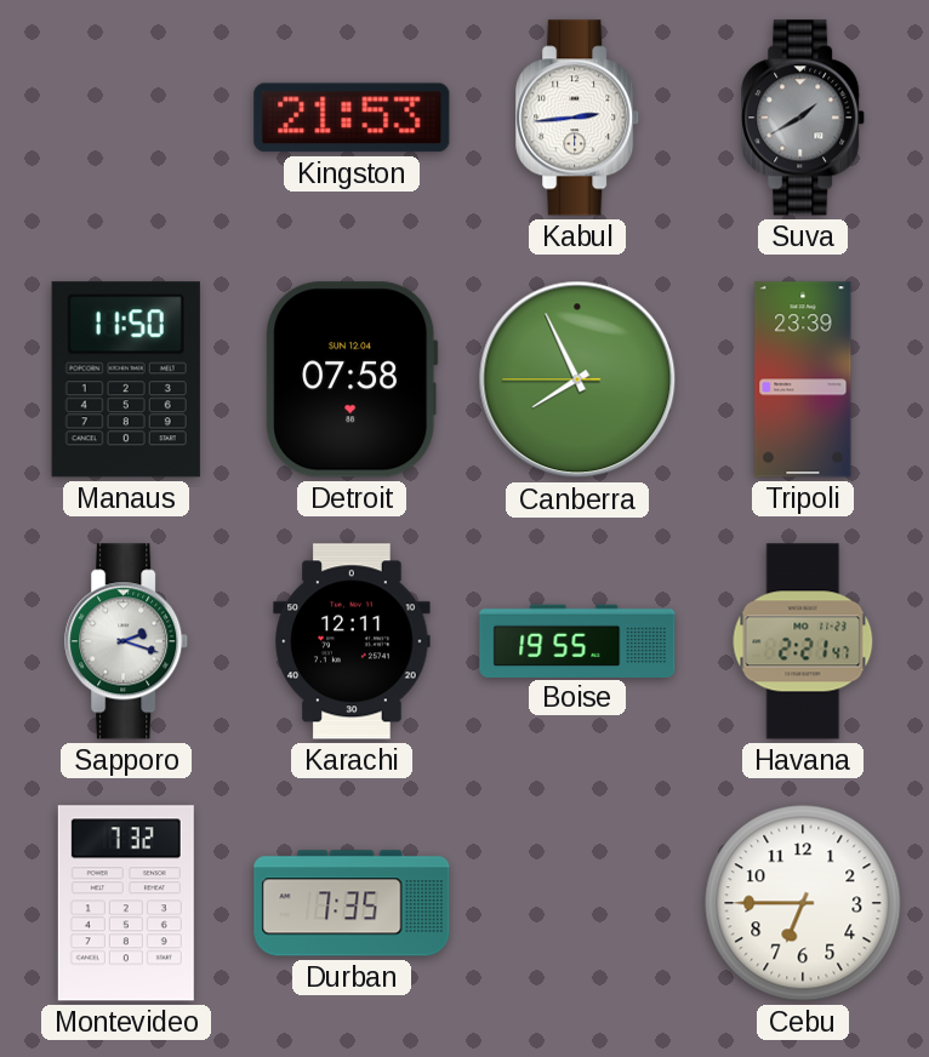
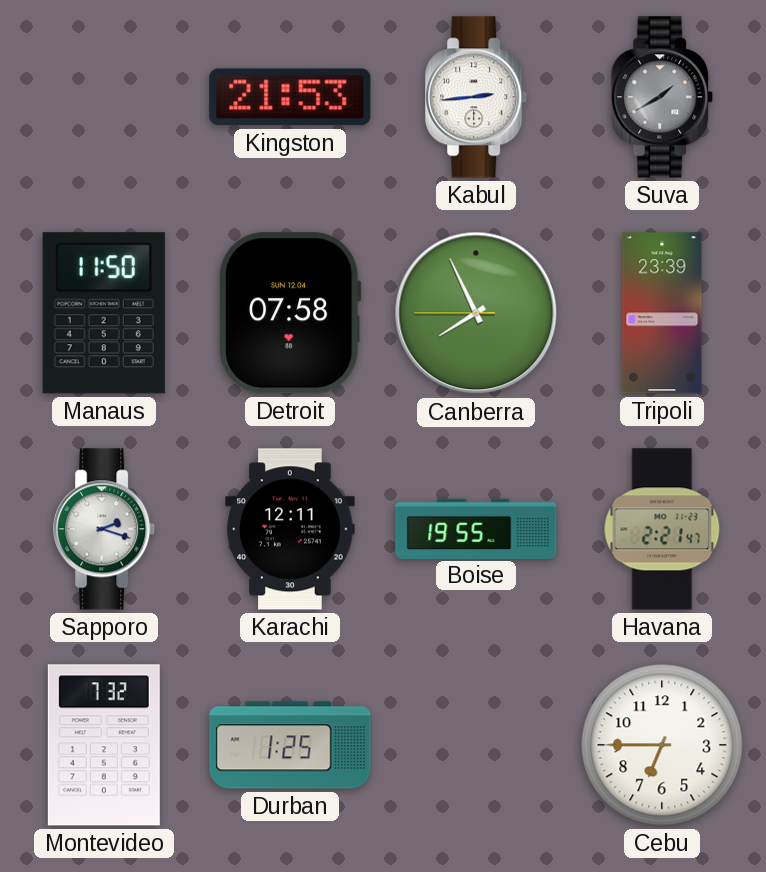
Durban: 7:35 -> 1:25
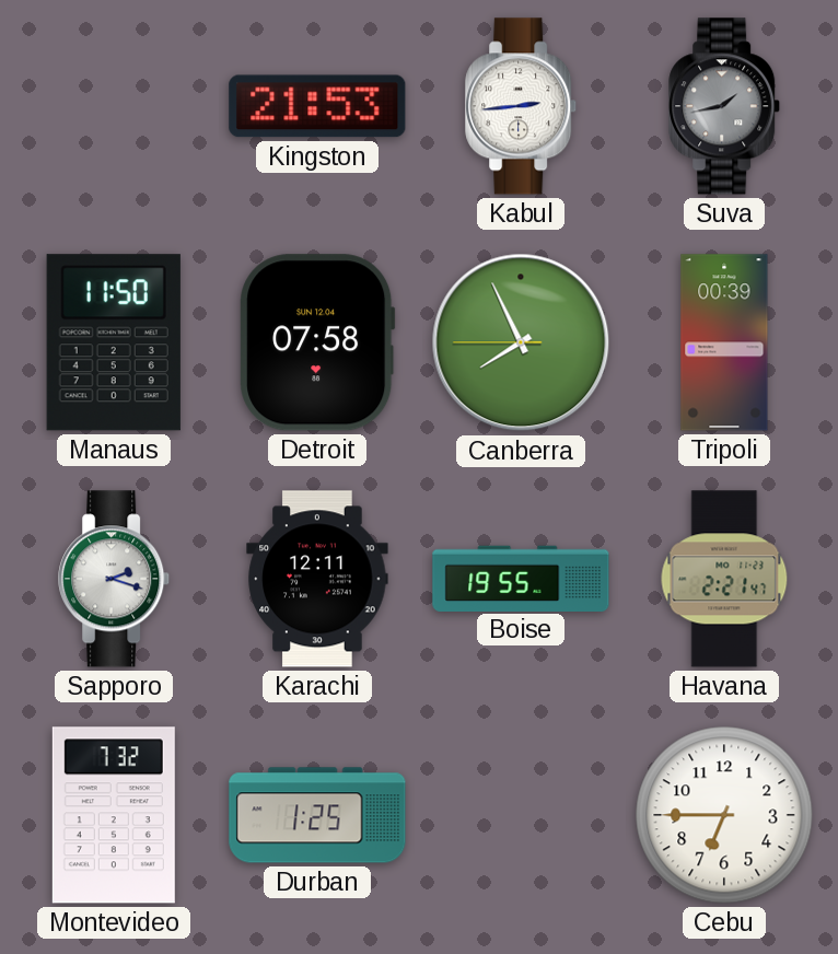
Suva: 1:40 -> 1:43
Tripoli: 23:39 -> 00:39
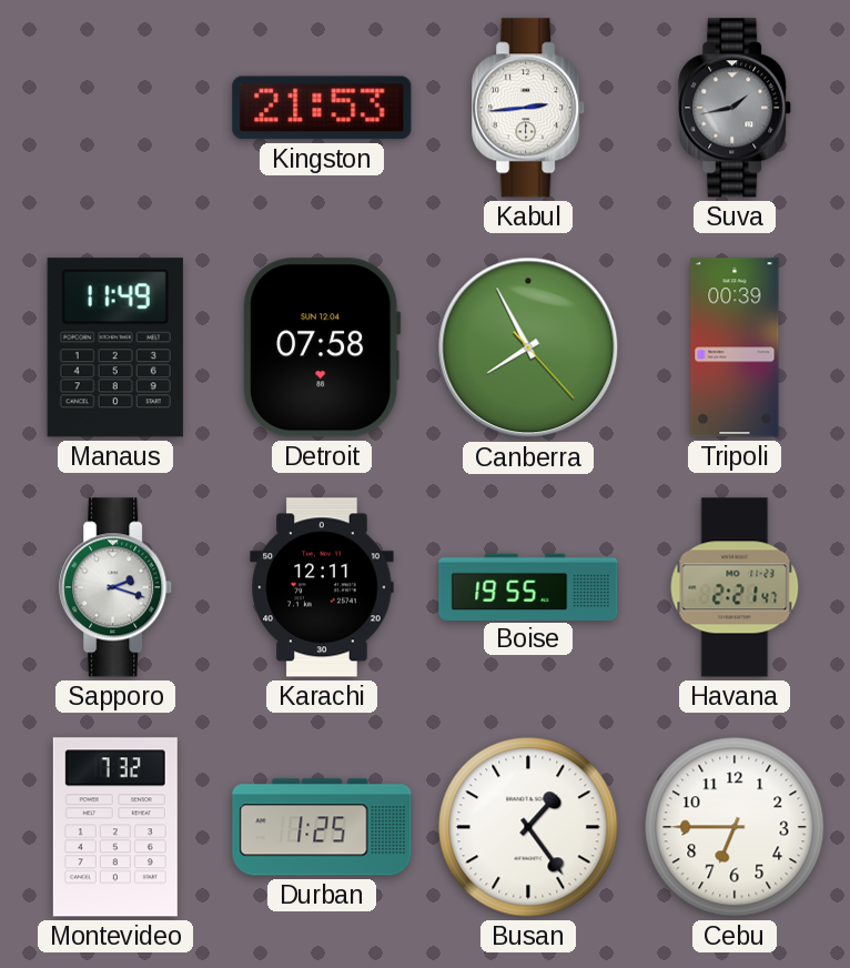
Manaus: 11:50 -> 11:49
Canberra: 7:55:45 -> 7:55:23
Busan: none -> 1:24
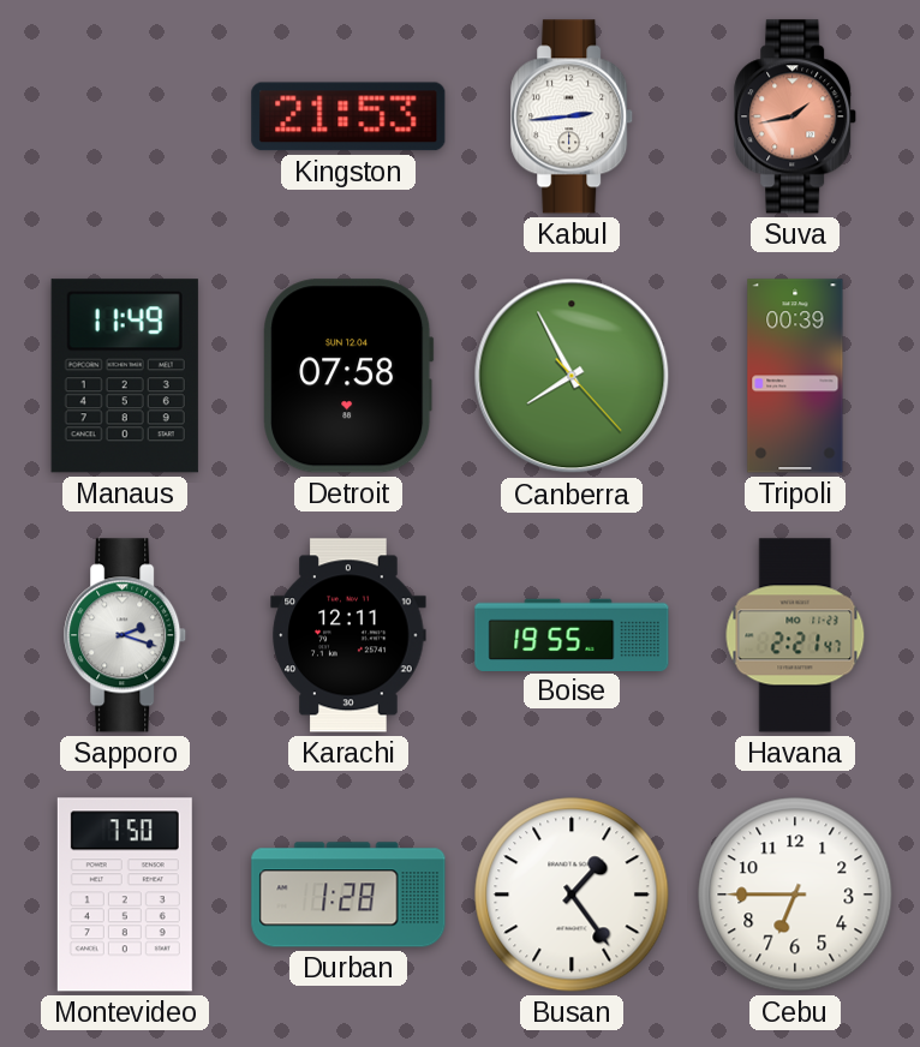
Suva dial: grey -> salmon
Montevideo: 7:32 -> 7:50
Durban: 1:25 -> 1:28
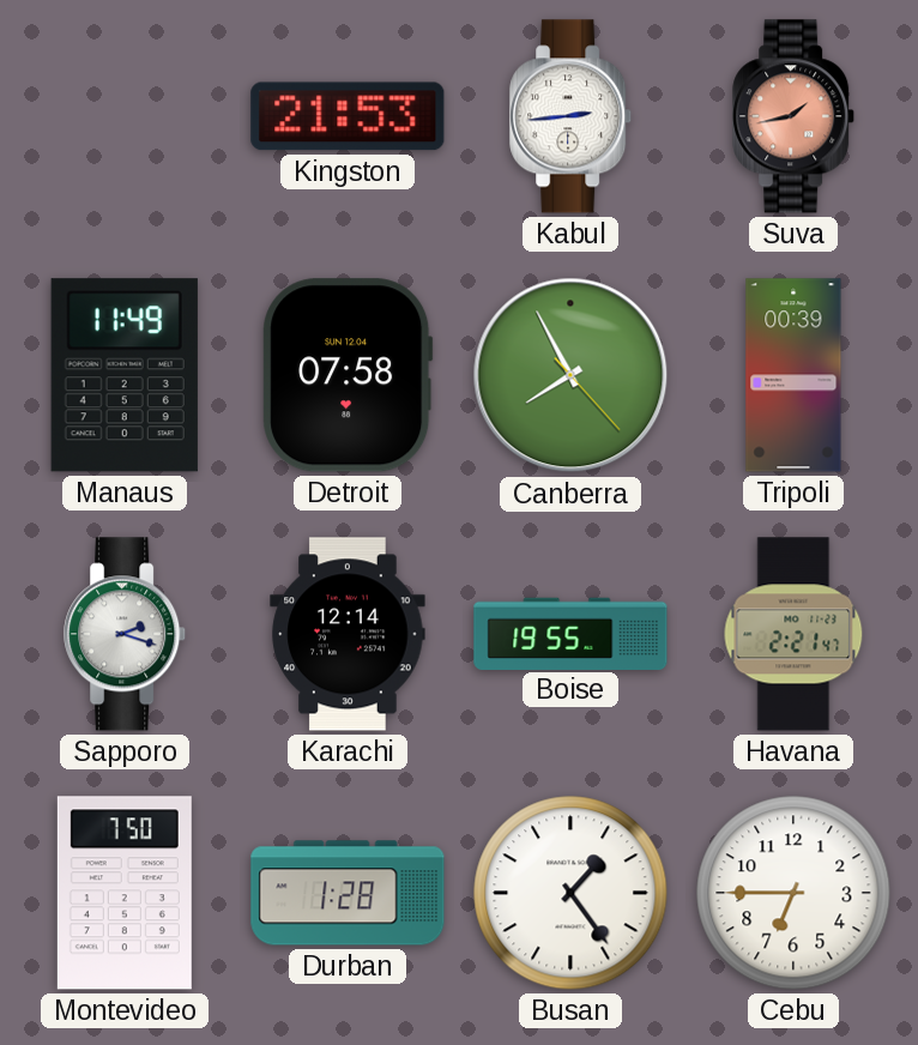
Karachi: 12:11 -> 12:14
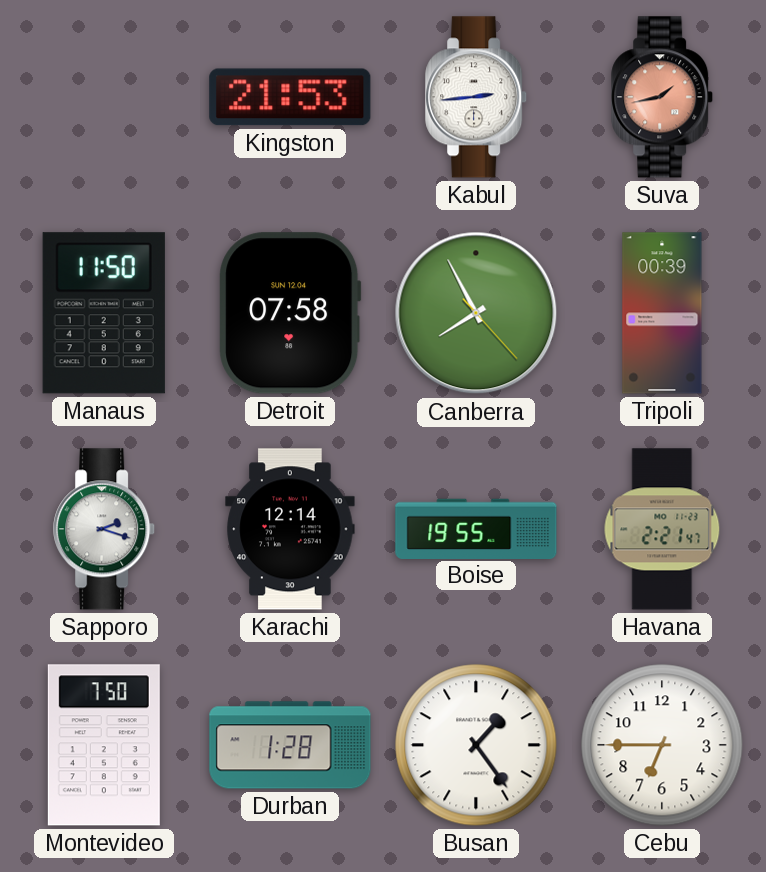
Manaus: 11:49 -> 11:50
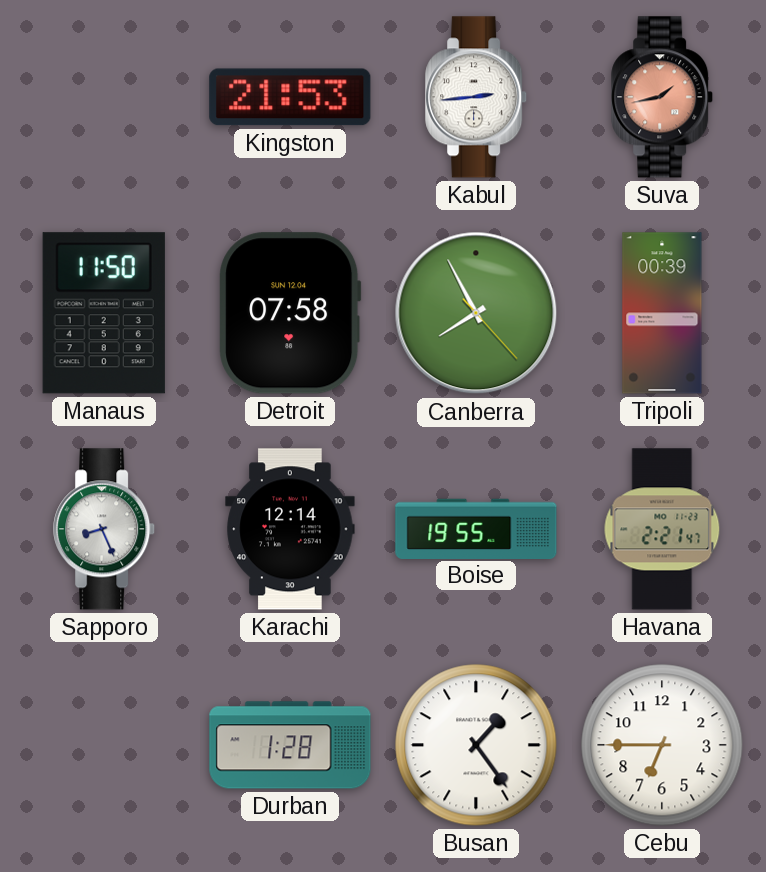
Sapporo: 2:18 -> 8:26
Montevideo: 7:50 -> none
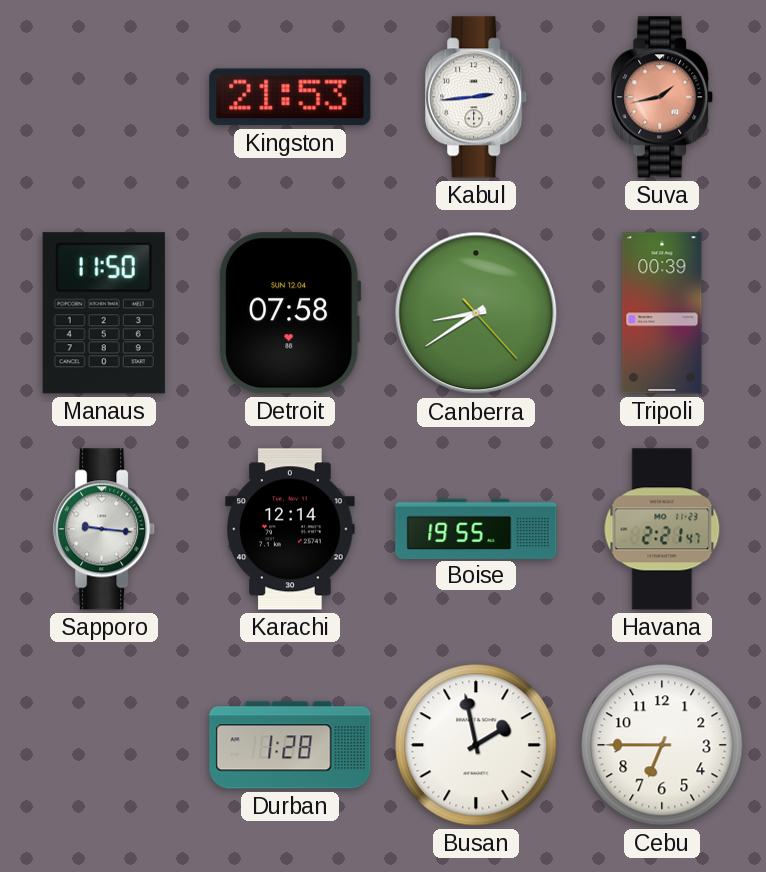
Canberra: 7:55 -> 8:39
Sapporo: 8:26 -> 9:16
Busan: 1:24 -> 1:58
